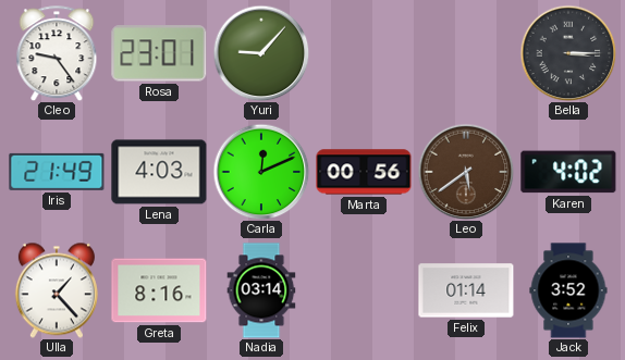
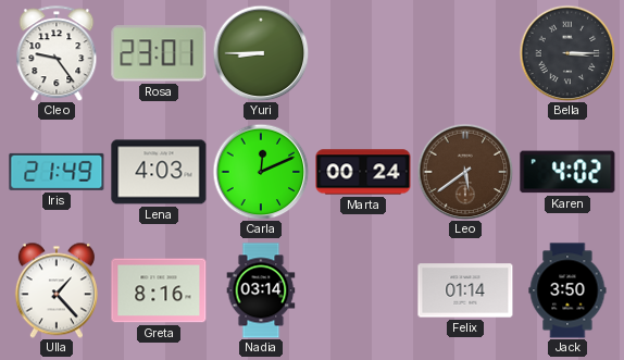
Yuri: 9:07 -> 8:45
Marta: 00:56 -> 00:24
Jack: 3:52 -> 3:50
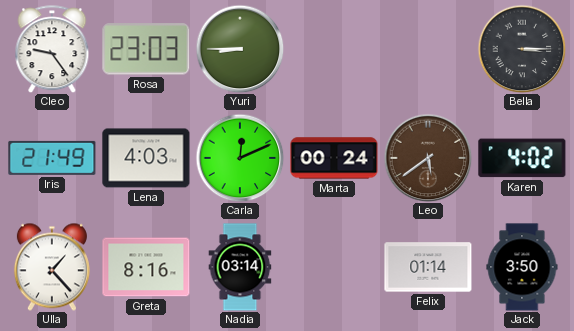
Rosa: 23:01 -> 23:03
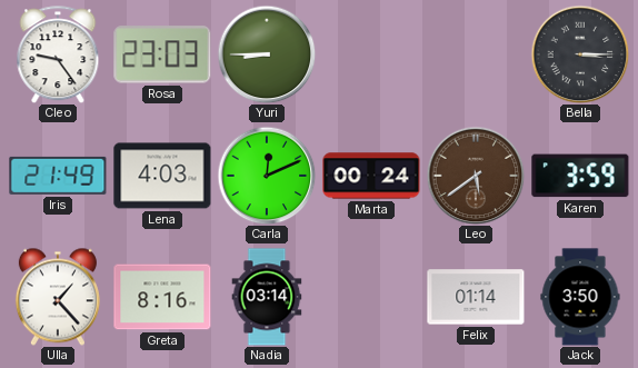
Karen: 4:02 -> 3:59
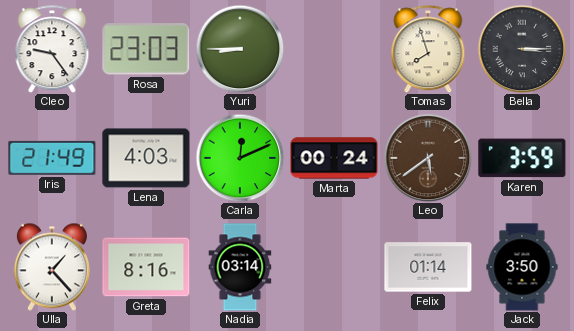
Tomas: none -> 7:57
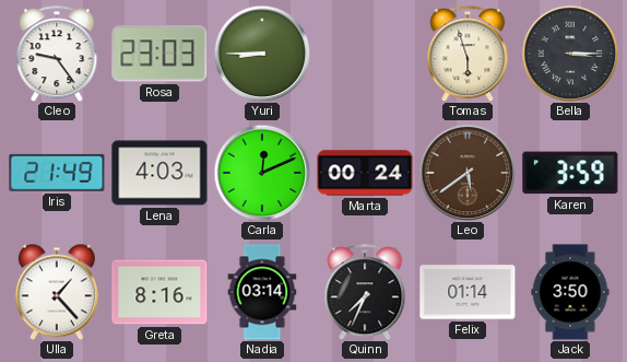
Tomas: 7:57 -> 5:57
Quinn: none -> 7:34
